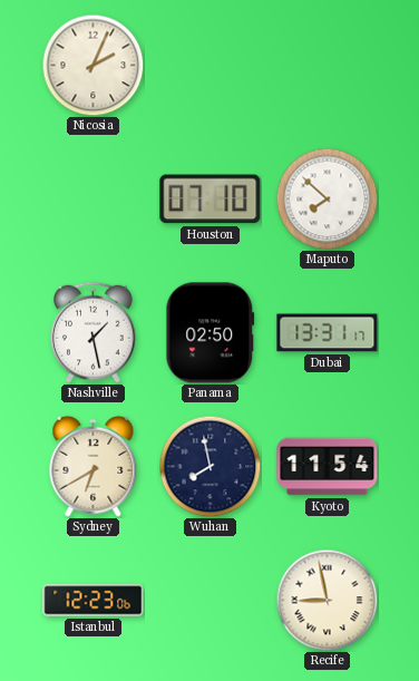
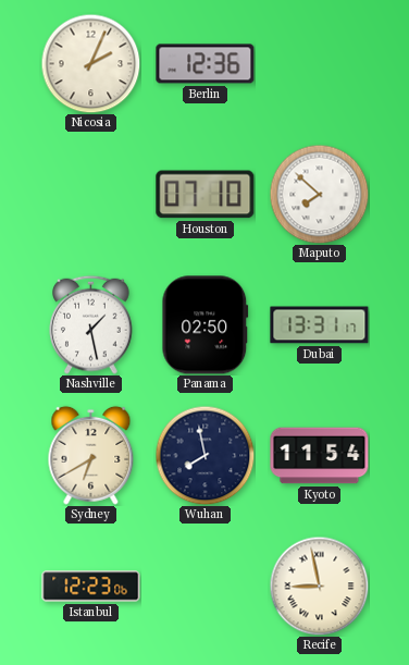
Berlin: none -> 12:36
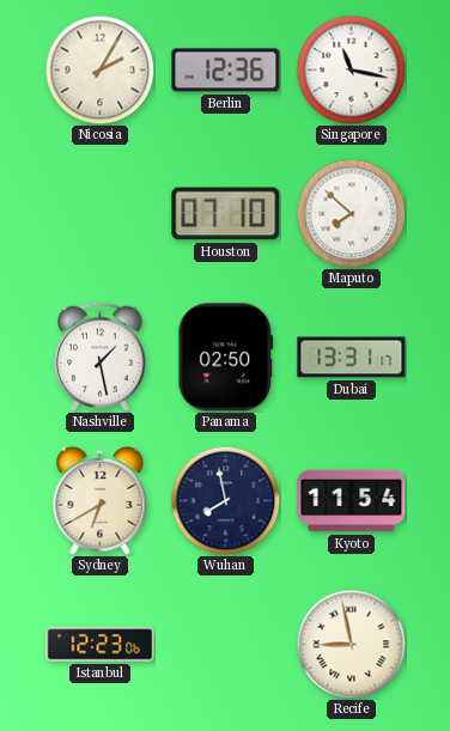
Nicosia: 2:04 -> 2:05
Singapore: none -> 11:17
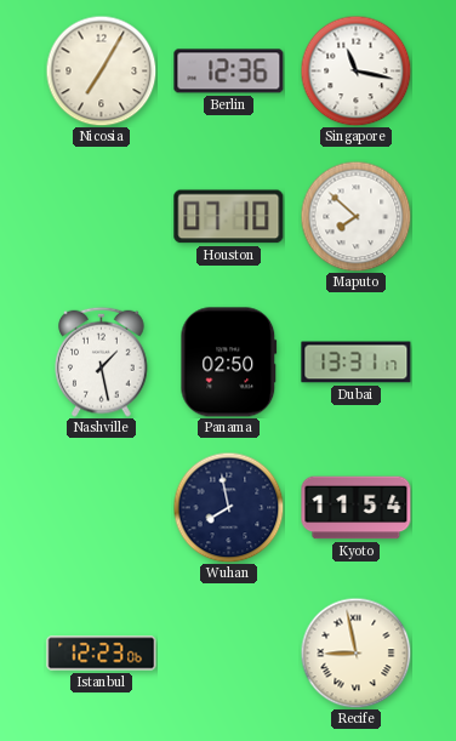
Nicosia: 2:05 -> 7:05
Sydney: 6:40 -> none
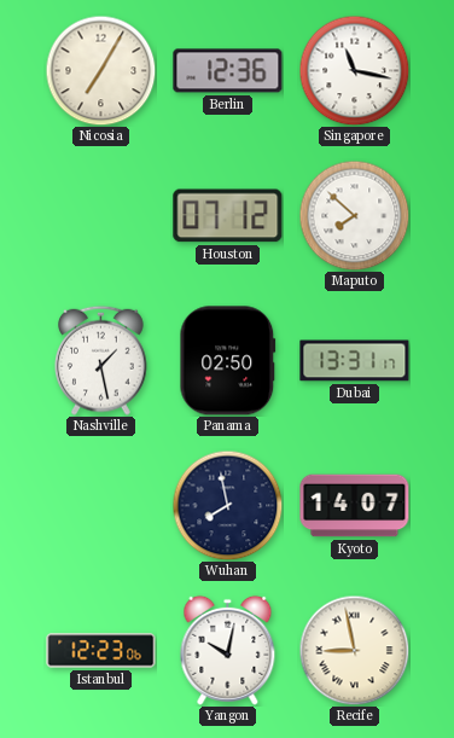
Houston: 07:10 -> 07:12
Kyoto: 11:54 -> 14:07
Yangon: none -> 10:02
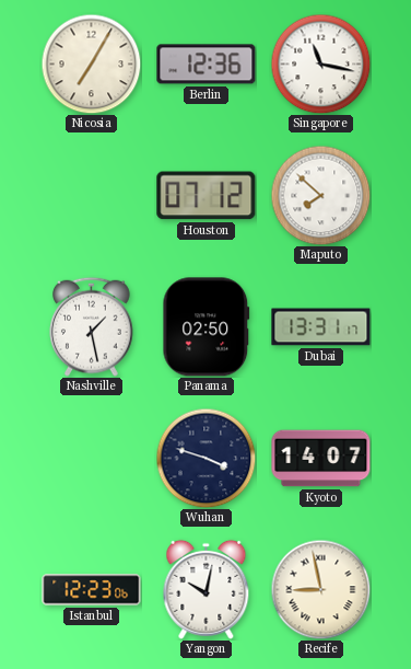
Wuhan: 7:58 -> 3:48
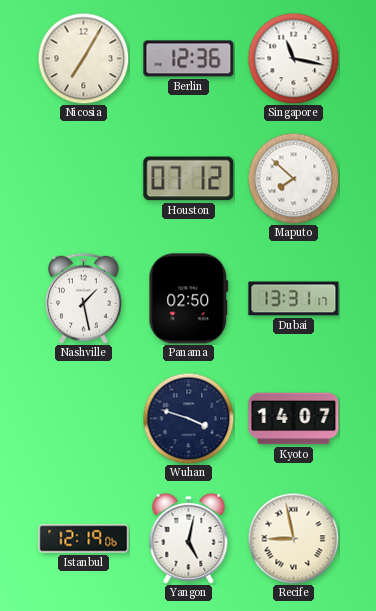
Istanbul: 12:23 -> 12:19
Yangon: 10:02 -> 5:02
